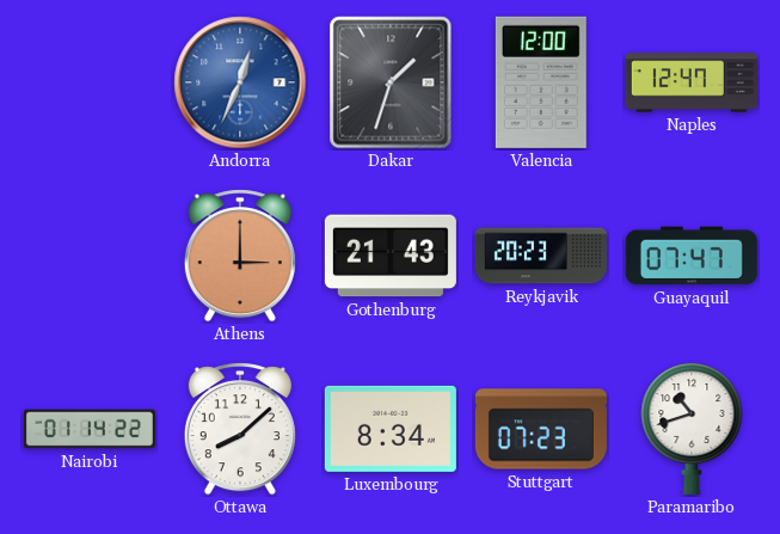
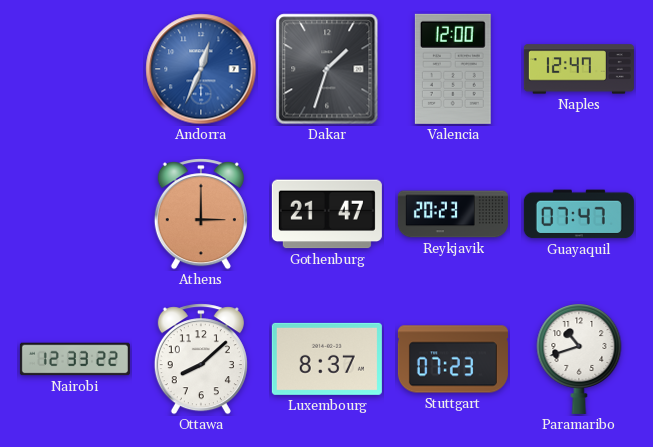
Gothenburg: 21:43 -> 21:47
Nairobi: 01:14 -> 12:33
Luxembourg: 8:34 -> 8:37
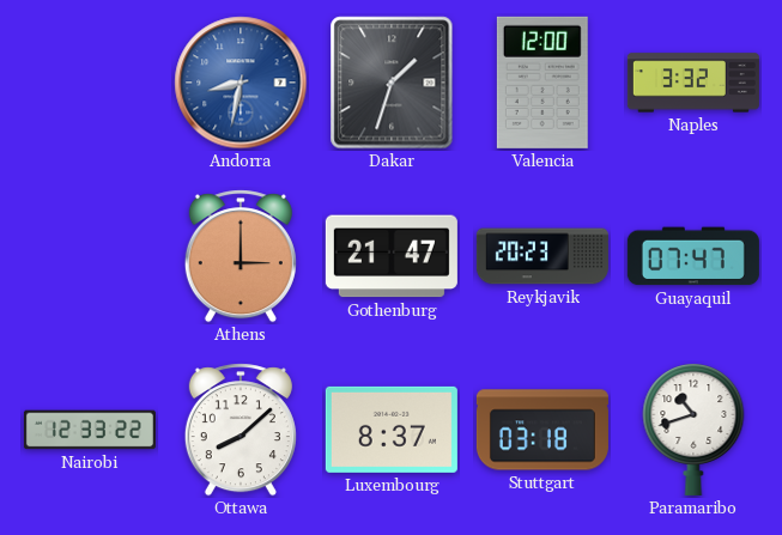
Andorra: 12:34 -> 8:32
Naples: 12:47 -> 3:32
Stuttgart: 07:23 -> 03:18
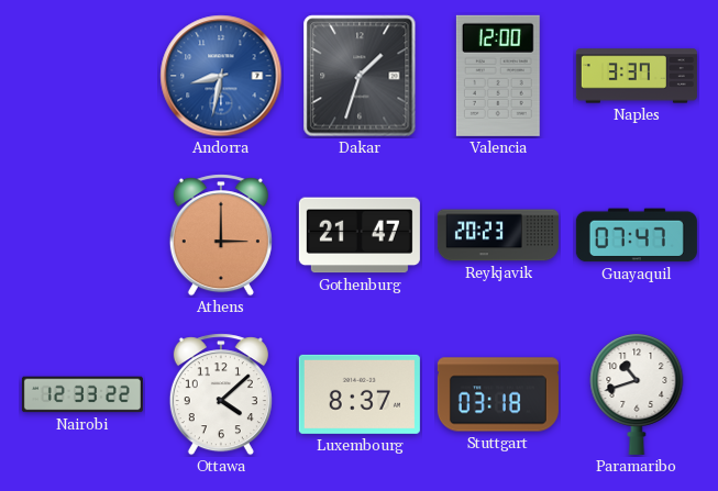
Naples: 3:32 -> 3:37
Ottawa: 8:08 -> 4:08
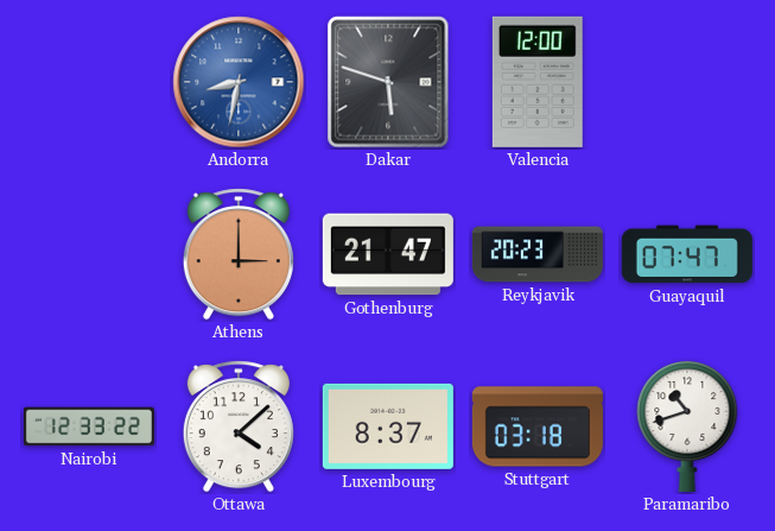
Dakar: 1:33 -> 5:48
Naples: 3:37 -> none
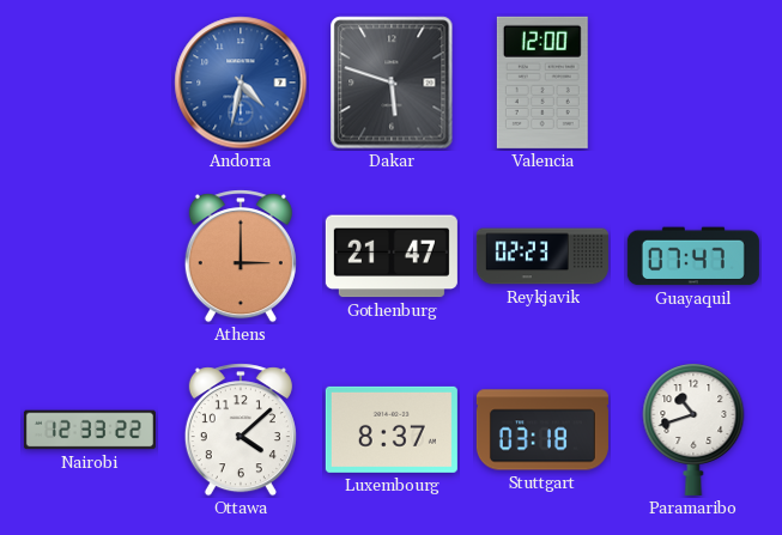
Andorra: 8:32 -> 4:32
Reykjavik: 20:23 -> 02:23
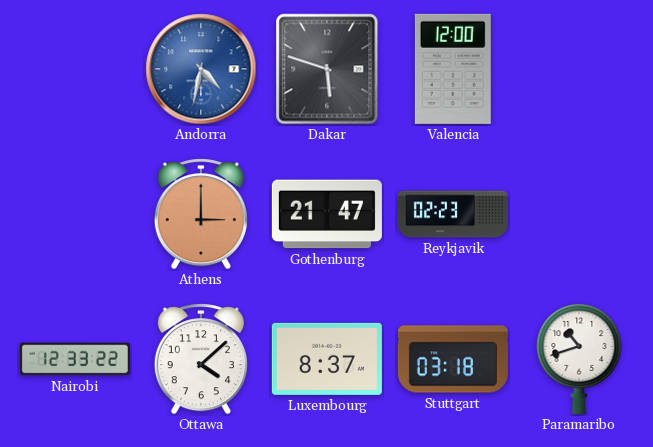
Guayaquil: 07:47 -> none
